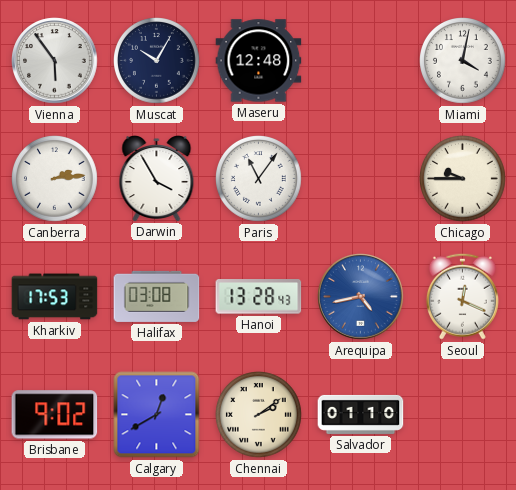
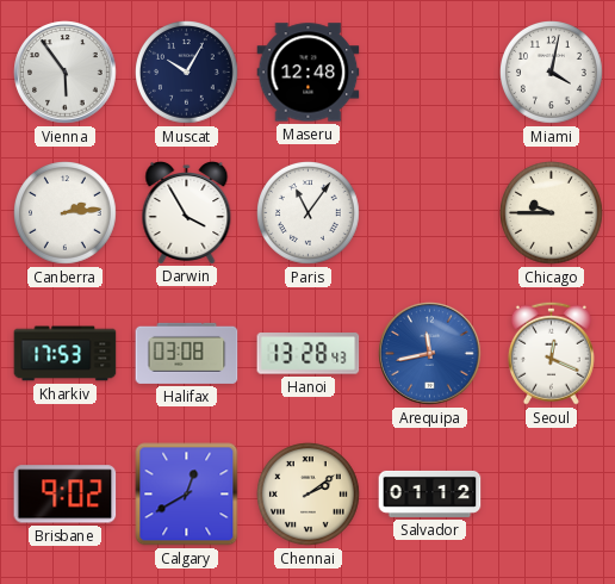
Arequipa: 4:43 -> 11:43
Salvador: 01:10 -> 01:12
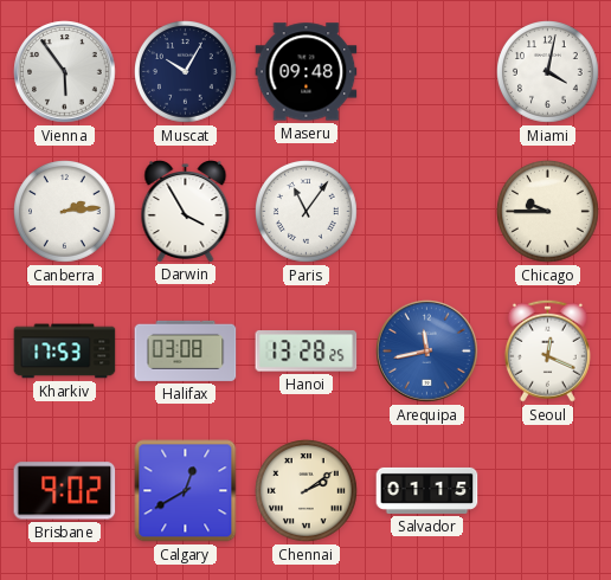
Maseru: 12:48 -> 09:48
Hanoi: 13:28:43 -> 13:28:25
Salvador: 01:12 -> 01:15
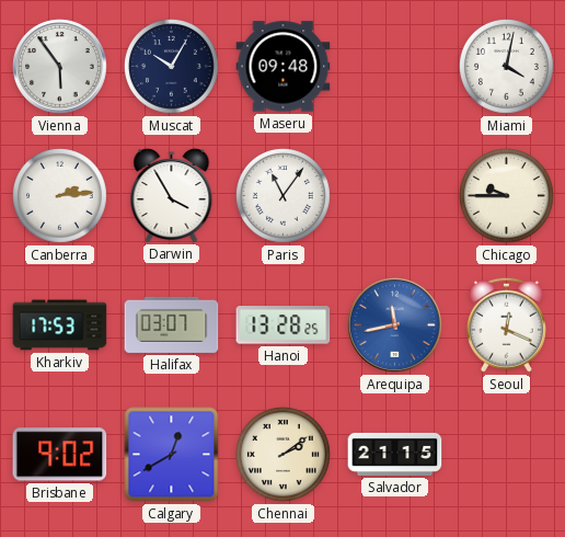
Halifax: 03:08 -> 03:07
Salvador: 01:15 -> 21:15
